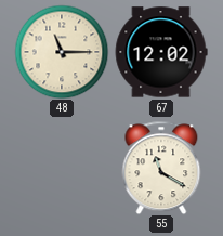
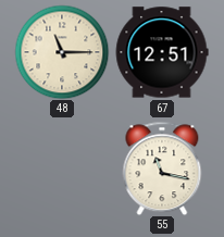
67: 12:02 -> 12:51
55: 11:20 -> 11:17
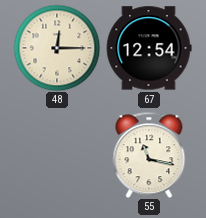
48: 11:15 -> 12:15
67: 12:51 -> 12:54
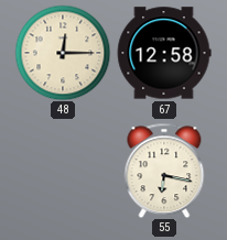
67: 12:54 -> 12:58
55: 11:17 -> 6:17
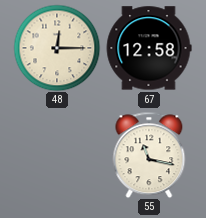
55: 6:17 -> 11:17
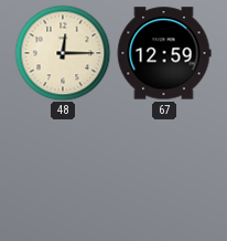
67: 12:58 -> 12:59
55: 11:17 -> none
